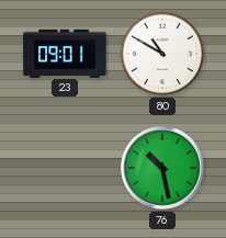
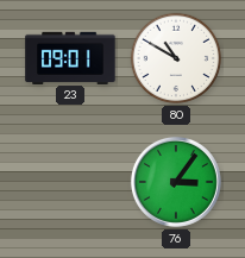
76: 10:28 -> 3:06
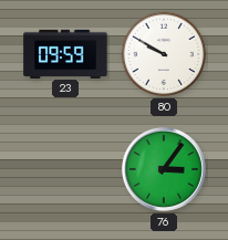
23: 09:01 -> 09:59
80: 10:50 -> 9:50
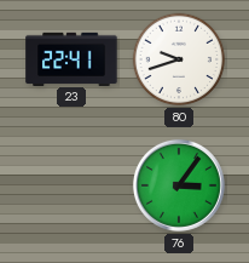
23: 09:59 -> 22:41
80: 9:50 -> 9:42
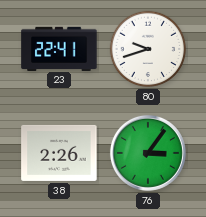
38: none -> 2:26
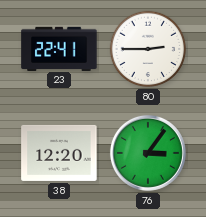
80: 9:42 -> 2:45
38: 2:26 -> 12:20
